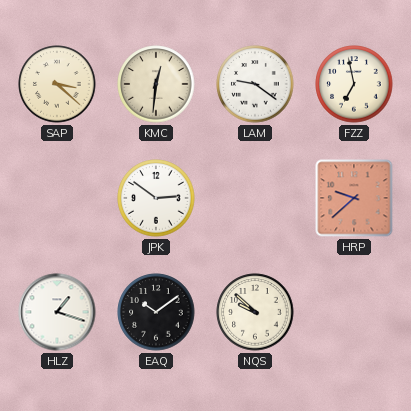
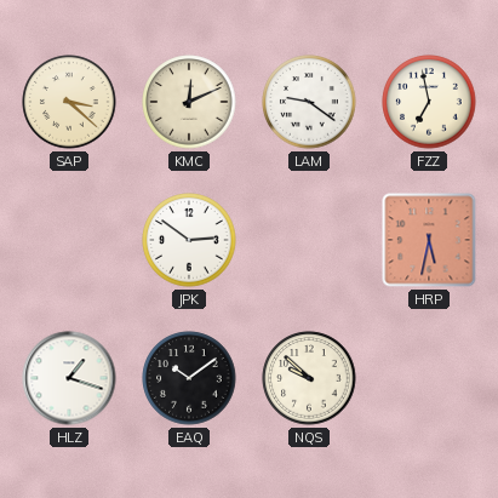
KMC: 12:31 -> 12:11
HRP: 9:38 -> 5:32
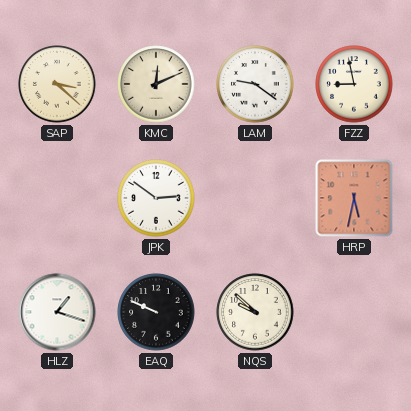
FZZ: 6:58 -> 8:58
EAQ: 10:09 -> 9:49
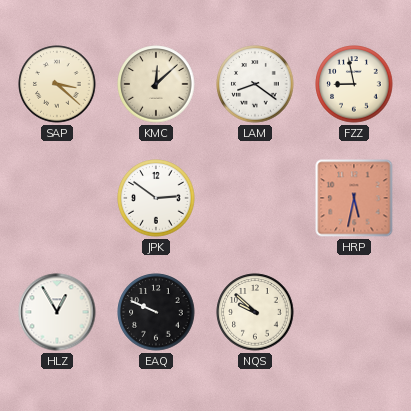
KMC: 12:11 -> 12:08
LAM: 9:21 -> 8:21
HLZ: 1:18 -> 12:55
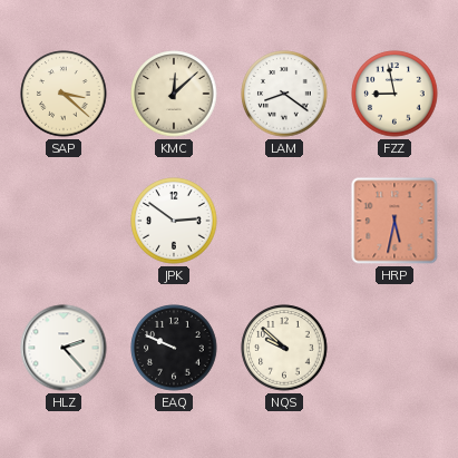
HLZ: 12:55 -> 2:23
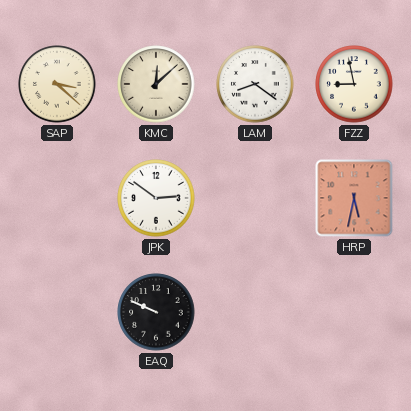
HLZ: 2:23 -> none
NQS: 9:52 -> none
